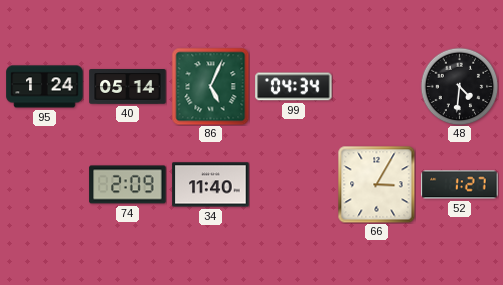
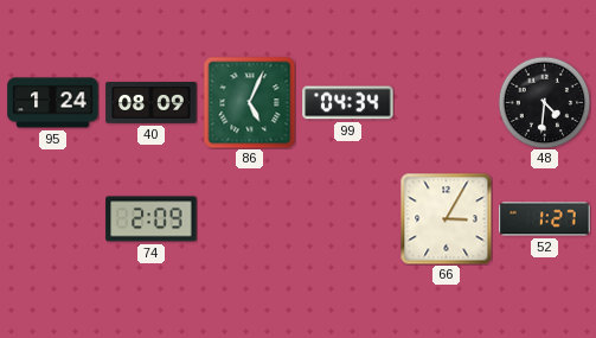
40: 05:14 -> 08:09
34: 11:40 -> none
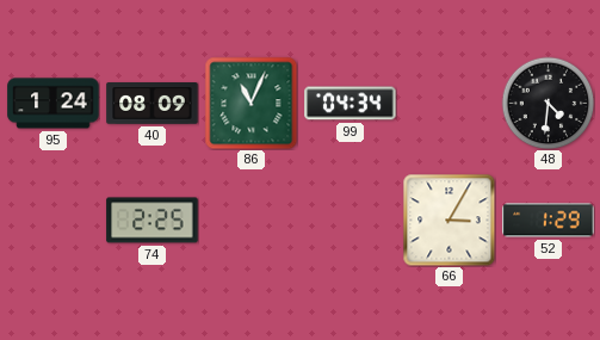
86: 5:04 -> 11:04
74: 2:09 -> 2:25
52: 1:27 -> 1:29
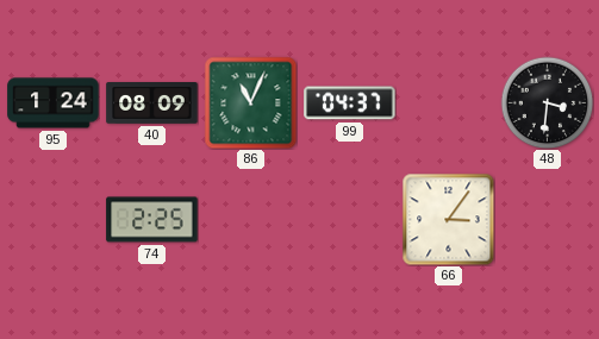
99: 04:34 -> 04:37
48: 4:31 -> 3:31
66: 3:05 -> 3:06
52: 1:29 -> none
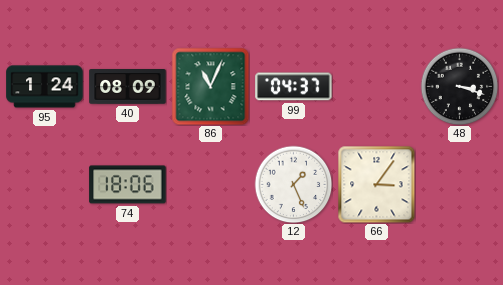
48: 3:31 -> 3:18
74: 2:25 -> 18:06
12: none -> 1:26
